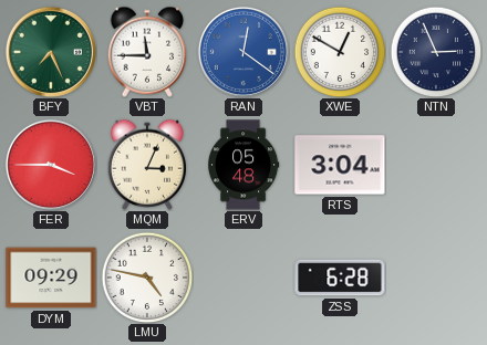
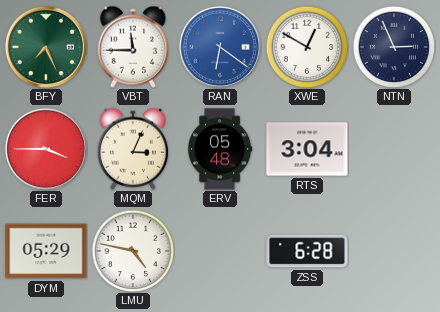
RAN: 12:21 -> 6:21
DYM: 09:29 -> 05:29
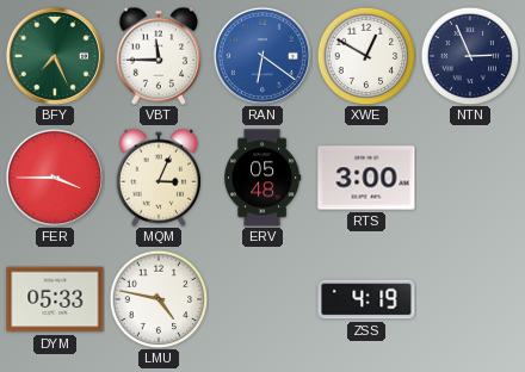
RTS: 3:04 -> 3:00
DYM: 05:29 -> 05:33
ZSS: 6:28 -> 4:19
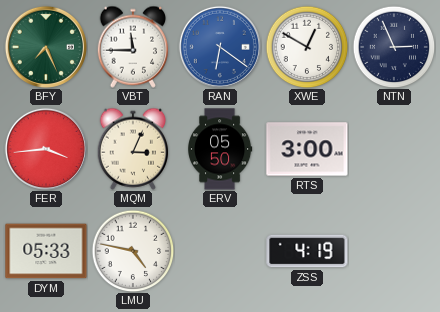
FER: 3:45 -> 3:44
ERV: 05:48 -> 05:50
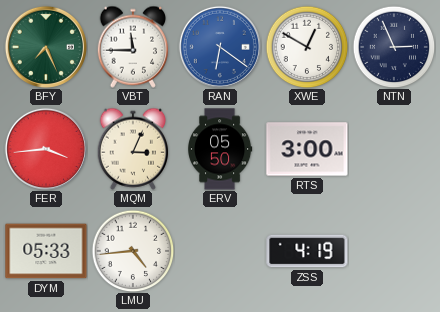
LMU: 4:47 -> 4:44
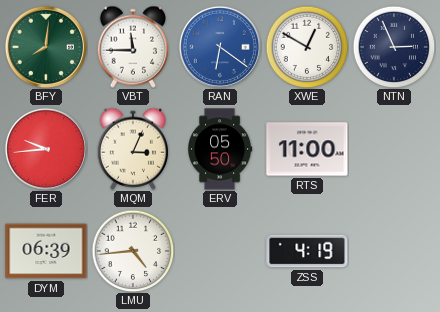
BFY: 7:26 -> 8:01
FER: 3:44 -> 9:44
RTS: 3:00 -> 11:00
DYM: 05:33 -> 06:39
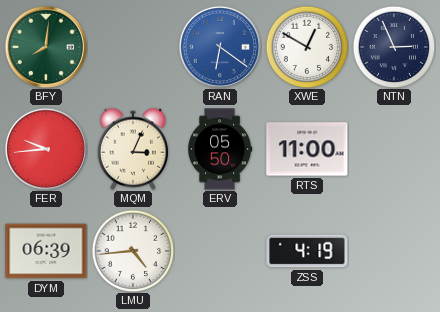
VBT: 11:45 -> none
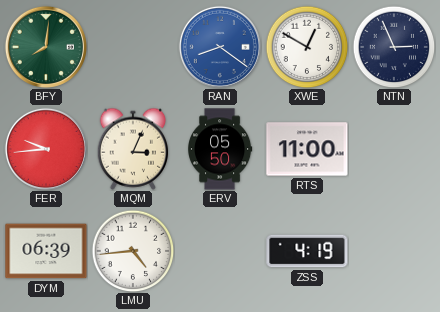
RAN: 6:21 -> 8:21
